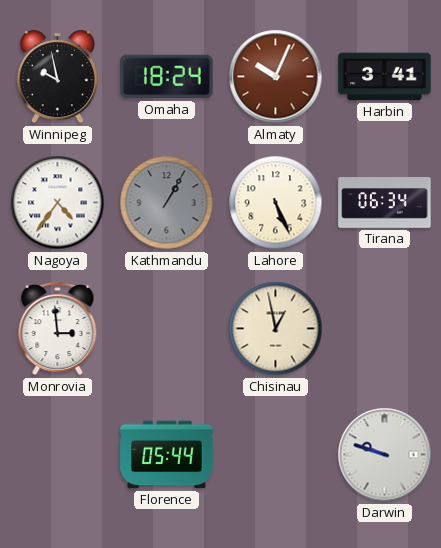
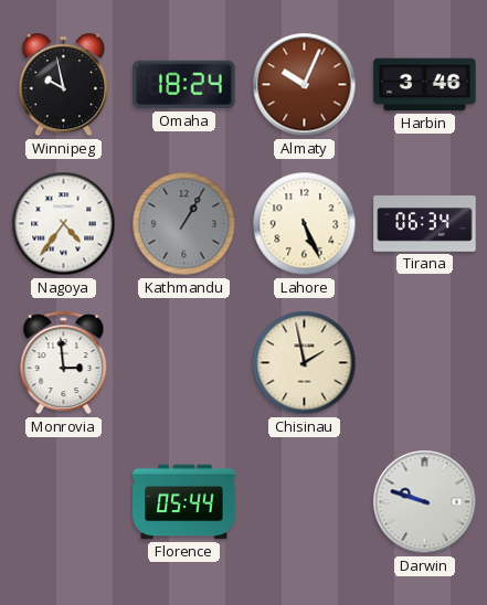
Harbin: 3:41 -> 3:46
Chisinau: 12:58 -> 1:58
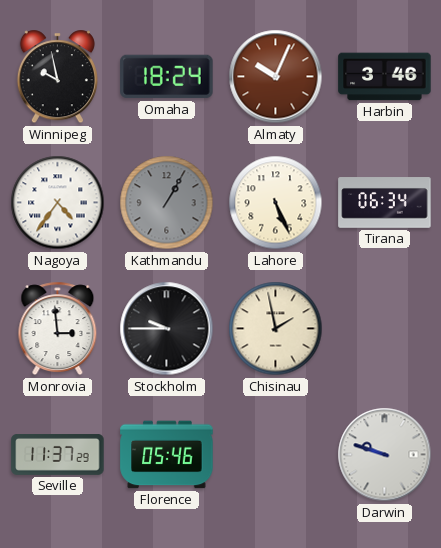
Stockholm: none -> 9:45
Seville: none -> 11:37
Florence: 05:44 -> 05:46
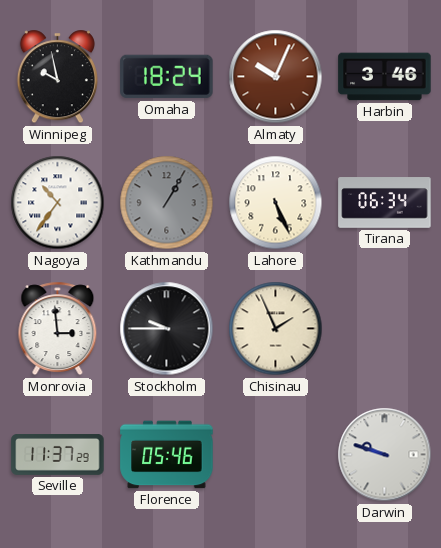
Nagoya: 4:36 -> 10:36
Chisinau: 1:58 -> 1:56
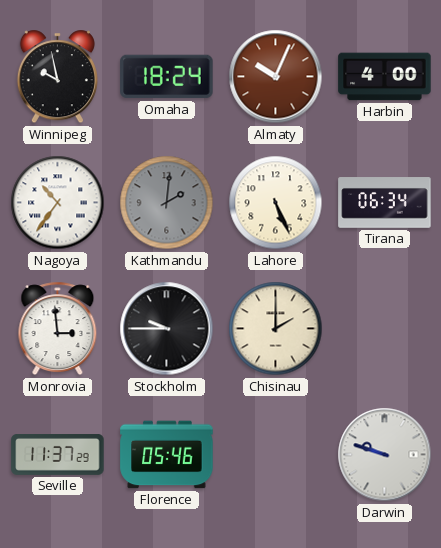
Harbin: 3:46 -> 4:00
Kathmandu: 1:05 -> 2:01
Chisinau: 1:56 -> 2:00
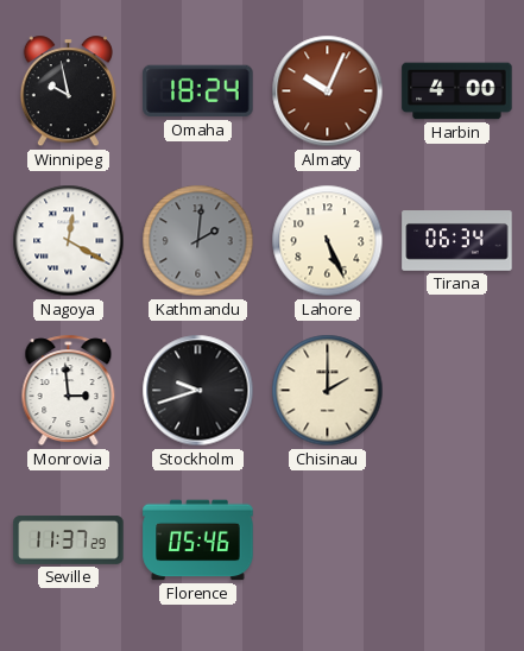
Nagoya: 10:36 -> 12:20
Stockholm: 9:45 -> 9:42
Darwin: 9:48 -> none
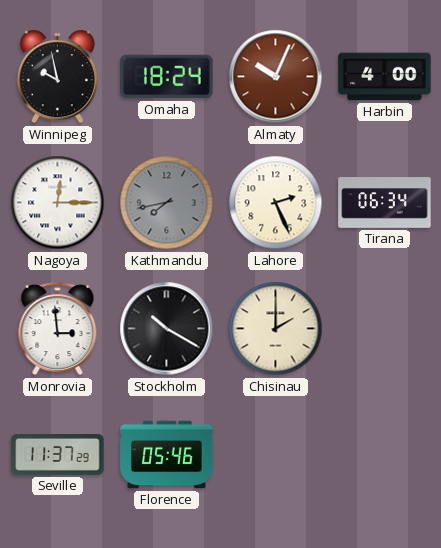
Nagoya: 12:20 -> 12:15
Kathmandu: 2:01 -> 7:43
Lahore: 5:26 -> 2:26
Stockholm: 9:42 -> 10:20
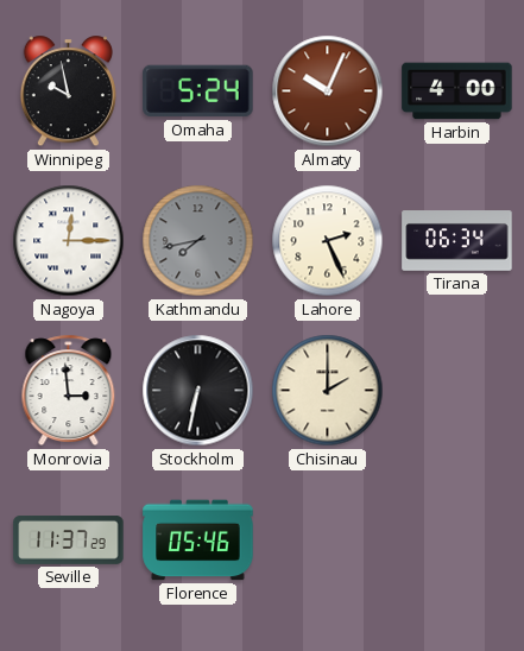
Omaha: 18:24 -> 5:24
Stockholm: 10:20 -> 6:32
